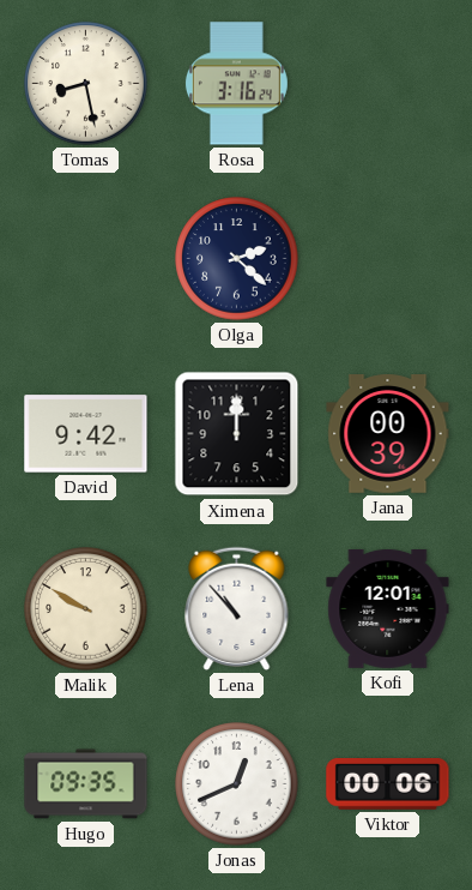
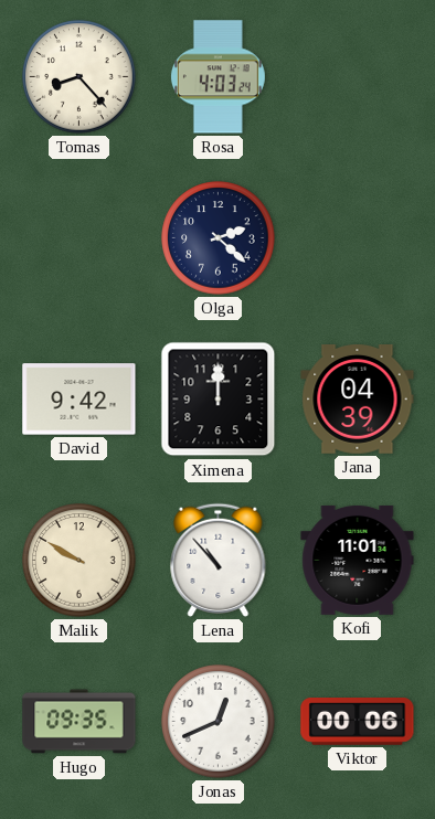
Tomas: 8:28 -> 8:23
Rosa: 3:16 -> 4:03
Jana: 00:39 -> 04:39
Kofi: 12:01 -> 11:01
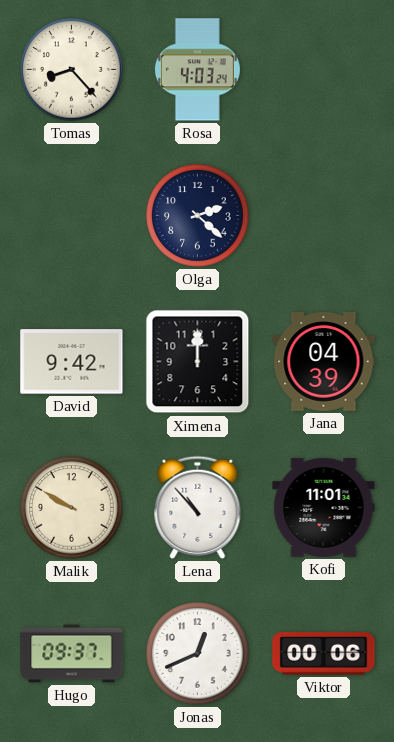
Hugo: 09:35 -> 09:37
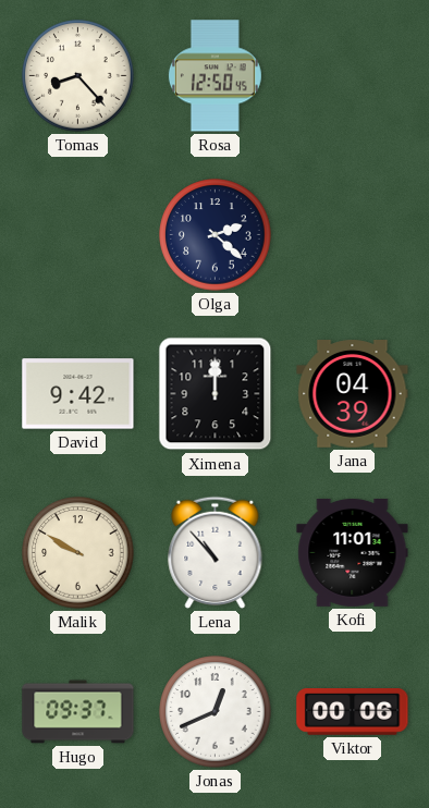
Rosa: 4:03 -> 12:50
